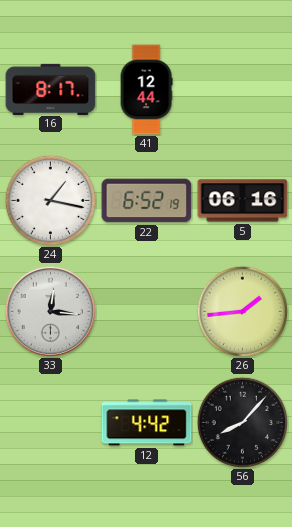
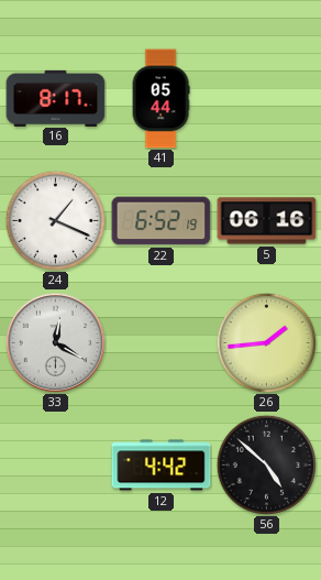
41: 12:44 -> 05:44
24: 1:17 -> 1:19
33: 12:16 -> 12:20
56: 8:07 -> 4:52
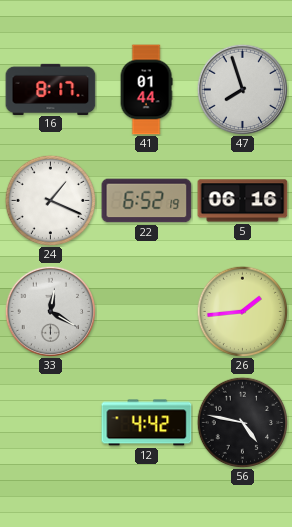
41: 05:44 -> 01:44
47: none -> 7:57
56: 4:52 -> 4:47
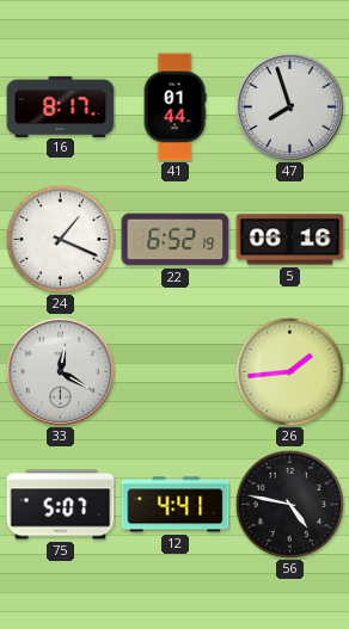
75: none -> 5:07
12: 4:42 -> 4:41
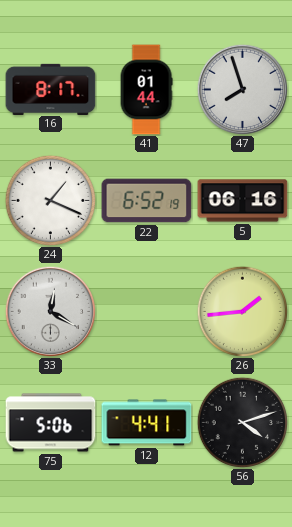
75: 5:07 -> 5:06
56: 4:47 -> 4:12
